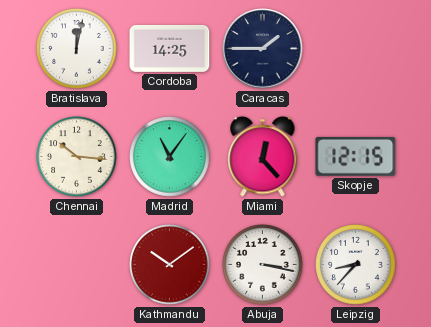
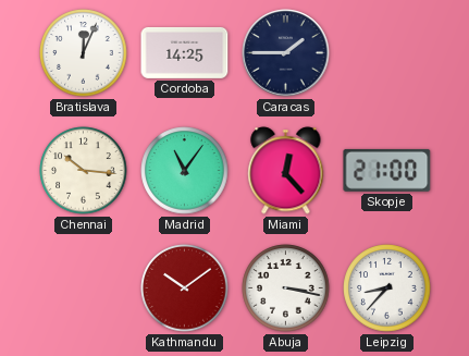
Bratislava: 12:02 -> 12:04
Skopje: 12:15 -> 21:00
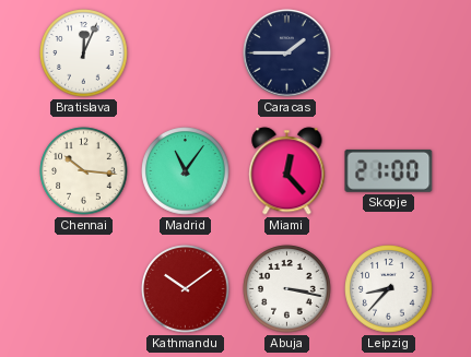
Cordoba: 14:25 -> none
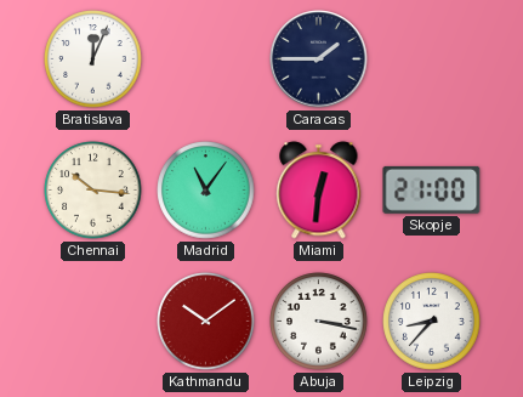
Miami: 12:23 -> 12:31
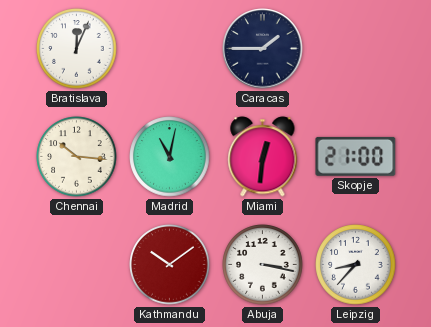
Madrid: 11:06 -> 11:02
